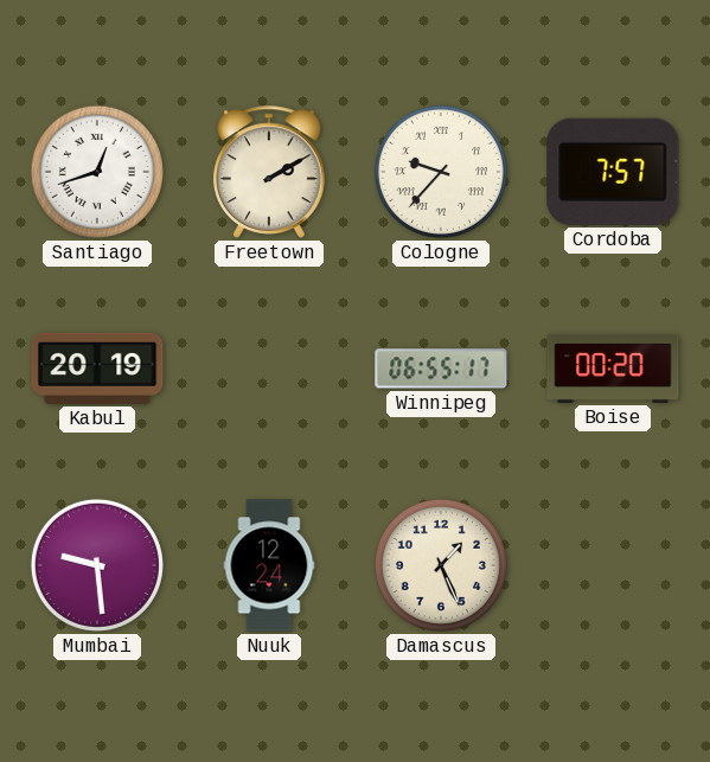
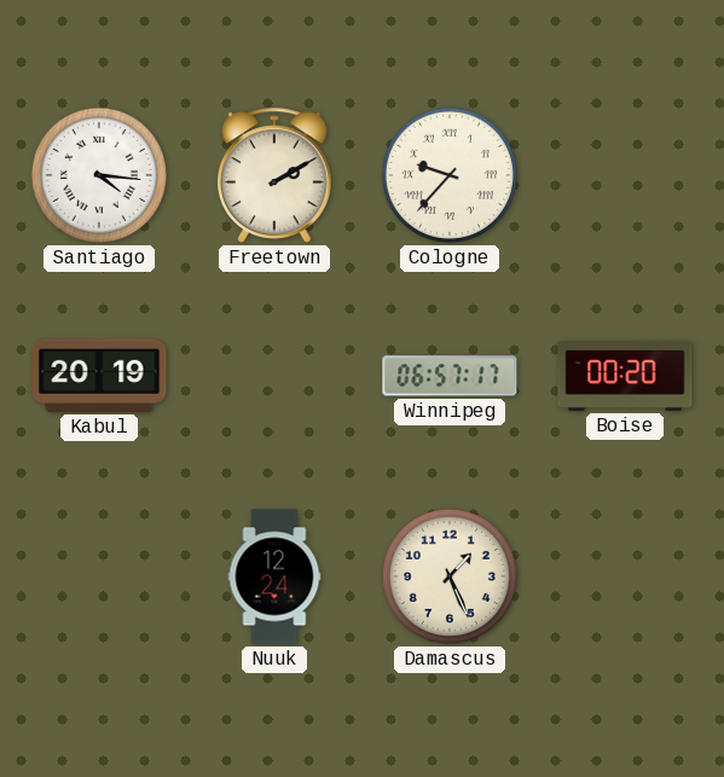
Santiago: 12:42 -> 4:16
Cordoba: 7:57 -> none
Winnipeg: 06:55 -> 06:57
Mumbai: 9:29 -> none
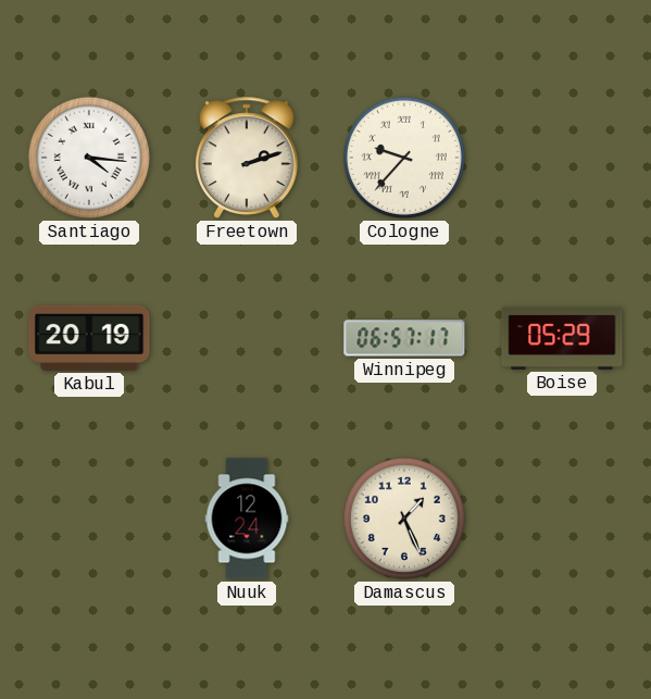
Freetown: 2:10 -> 2:12
Boise: 00:20 -> 05:29
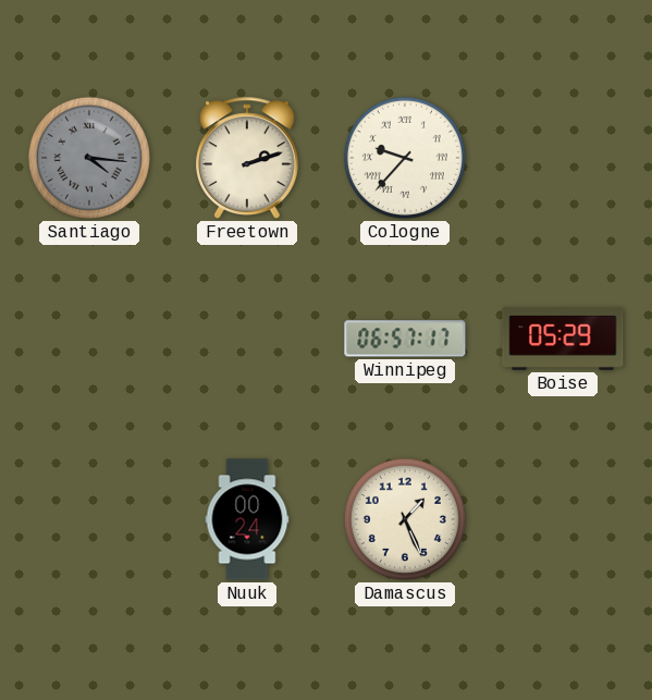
Santiago dial: white -> grey
Kabul: 20:19 -> none
Nuuk: 12:24 -> 00:24
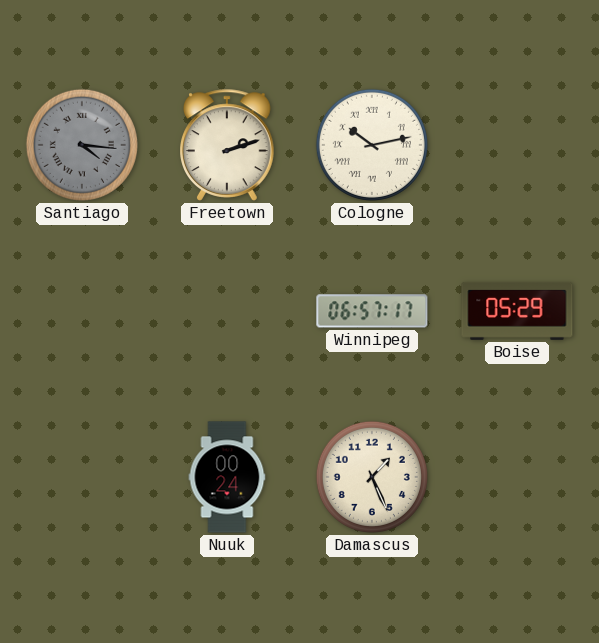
Cologne: 9:37 -> 10:13
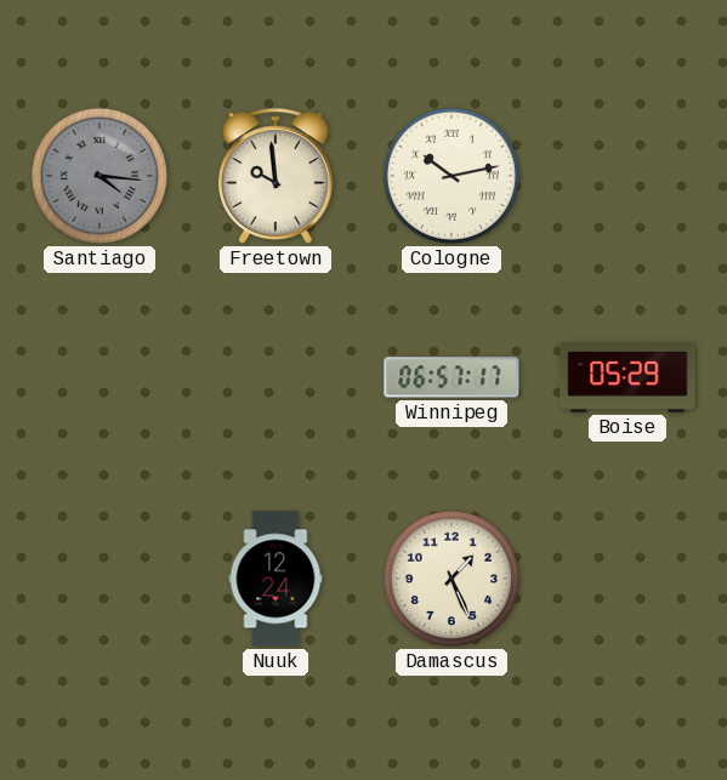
Freetown: 2:12 -> 9:59
Nuuk: 00:24 -> 12:24
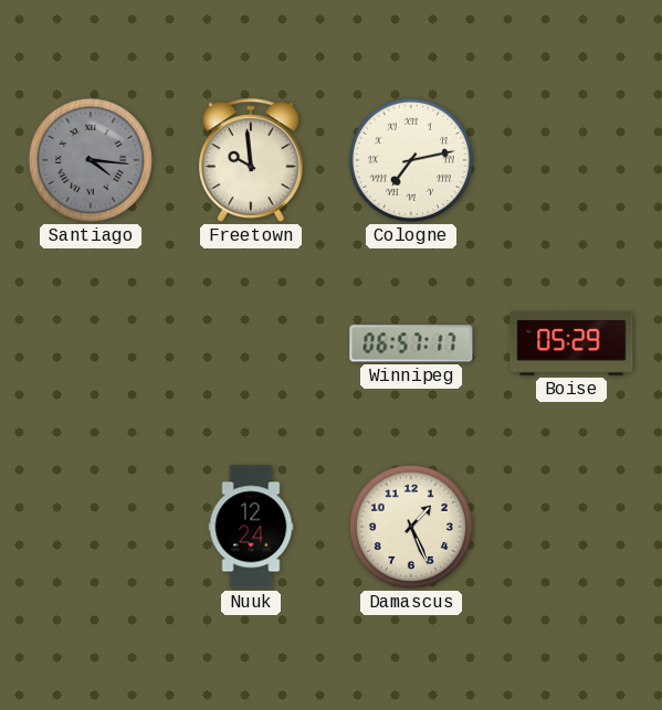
Cologne: 10:13 -> 7:13
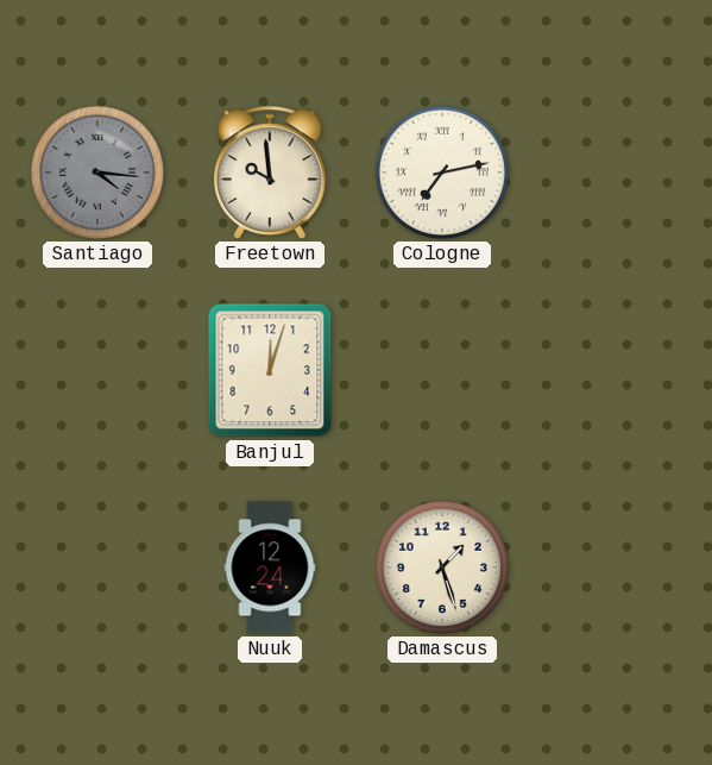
Banjul: none -> 12:03
Winnipeg: 06:57 -> none
Boise: 05:29 -> none
Damascus: 1:26 -> 1:27
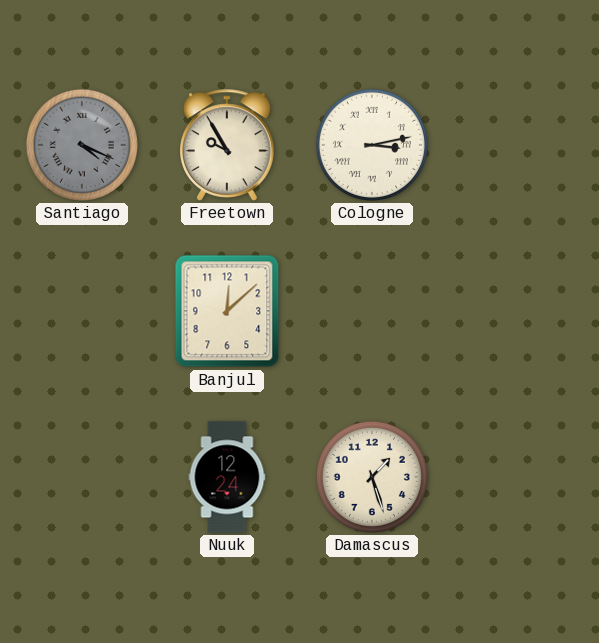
Santiago: 4:16 -> 4:19
Freetown: 9:59 -> 9:55
Cologne: 7:13 -> 3:13
Banjul: 12:03 -> 12:08
